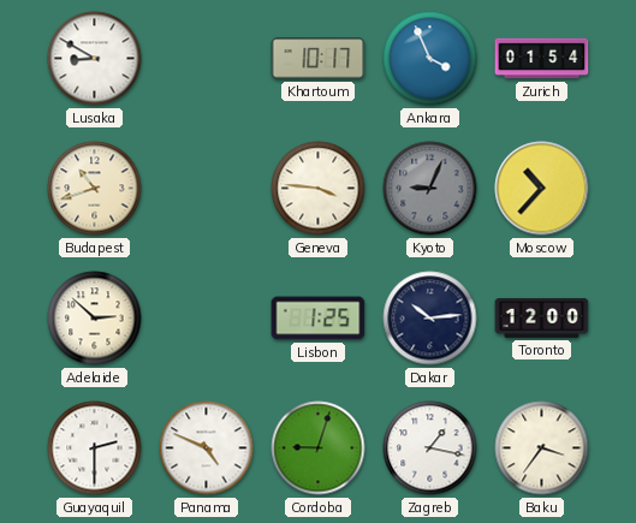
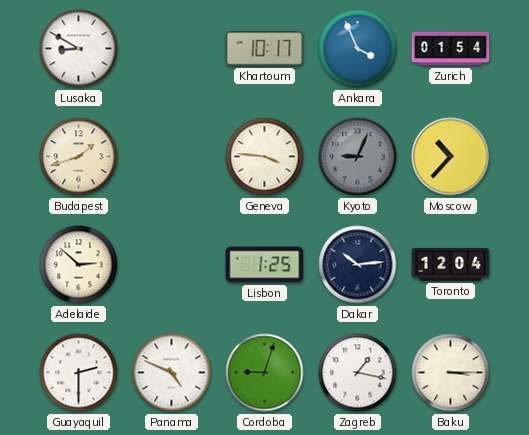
Budapest: 10:42 -> 1:42
Toronto: 12:00 -> 12:04
Baku: 3:36 -> 3:15
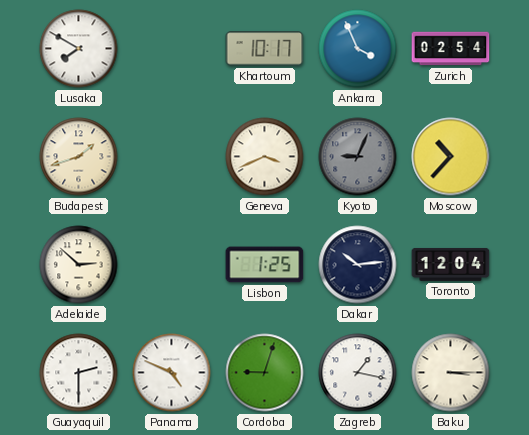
Lusaka: 8:50 -> 7:50
Zurich: 01:54 -> 02:54
Geneva: 3:46 -> 3:41
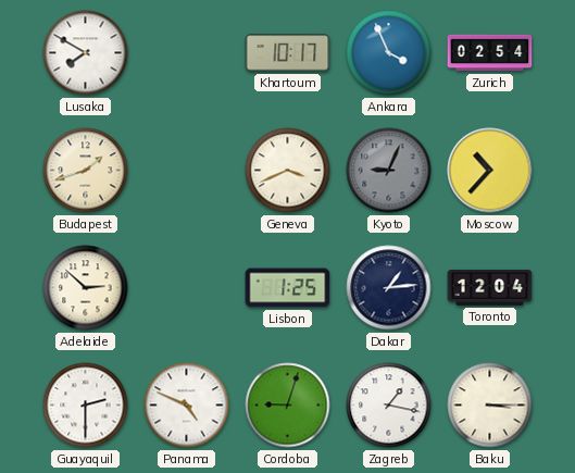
Dakar: 10:14 -> 1:14
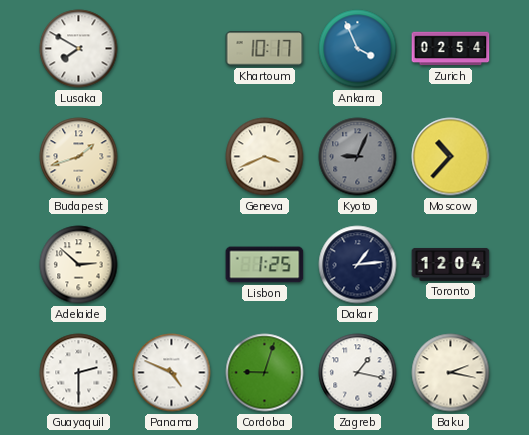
Baku: 3:15 -> 2:17
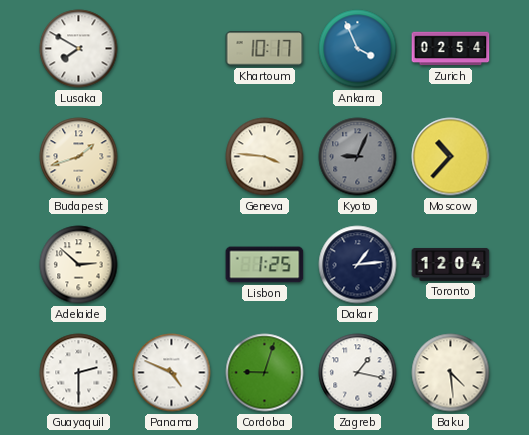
Geneva: 3:41 -> 3:46
Baku: 2:17 -> 4:29
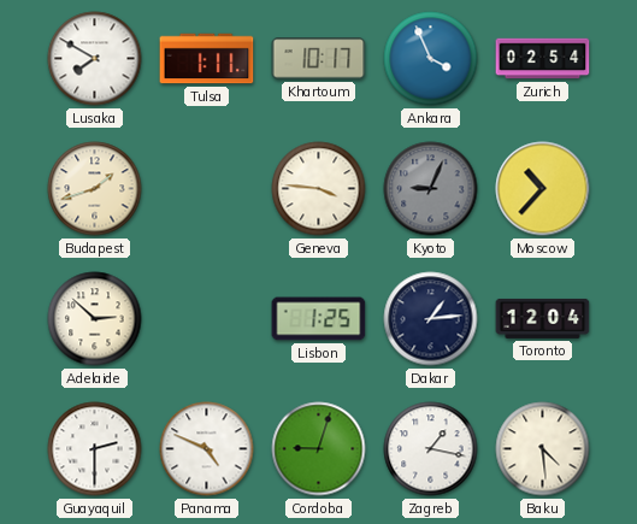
Tulsa: none -> 1:11
